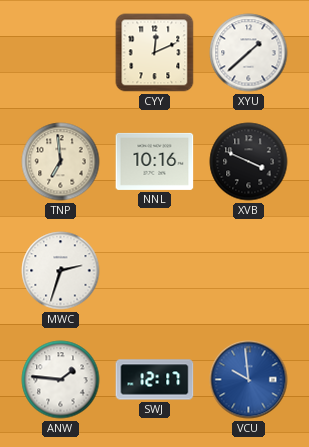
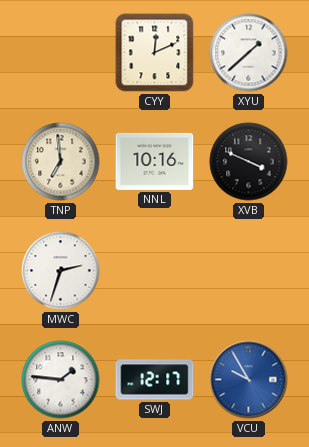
VCU: 9:59 -> 9:55
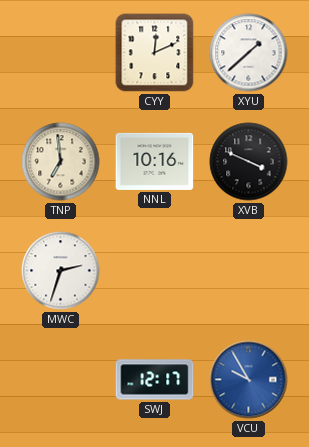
ANW: 1:46 -> none
